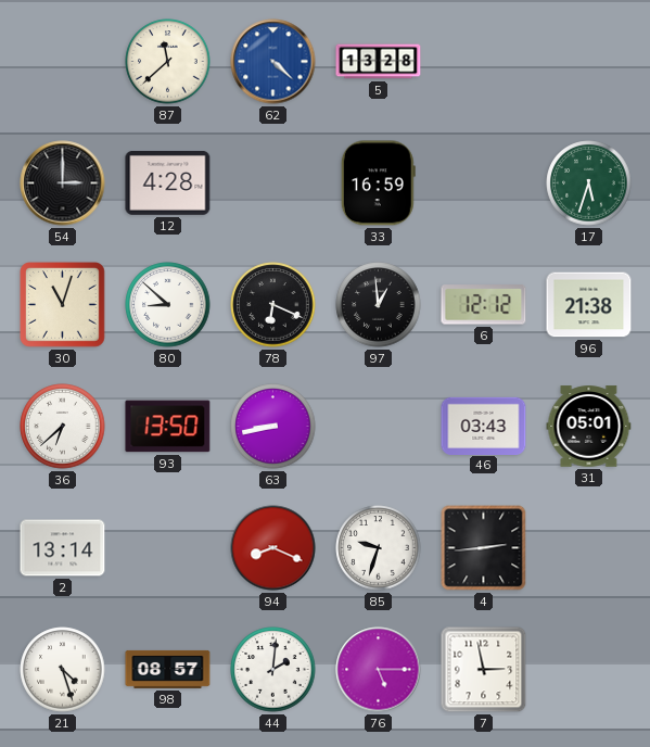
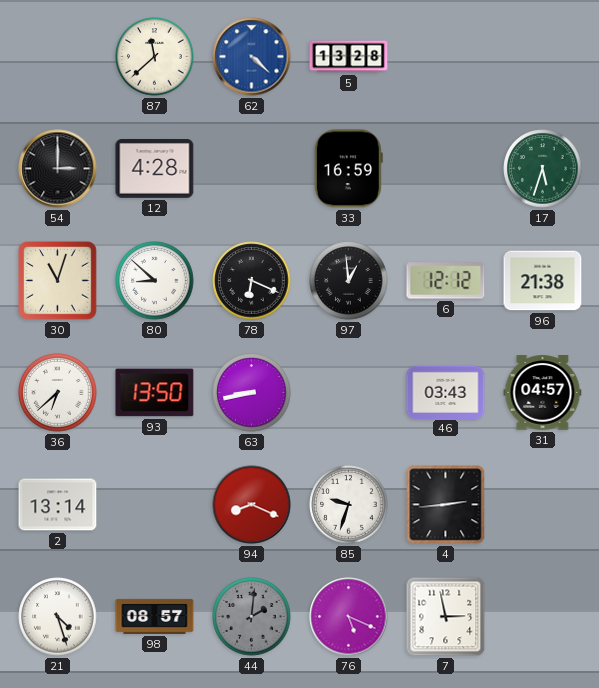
31: 05:01 -> 04:57
44 dial: white -> grey
76: 5:15 -> 5:19
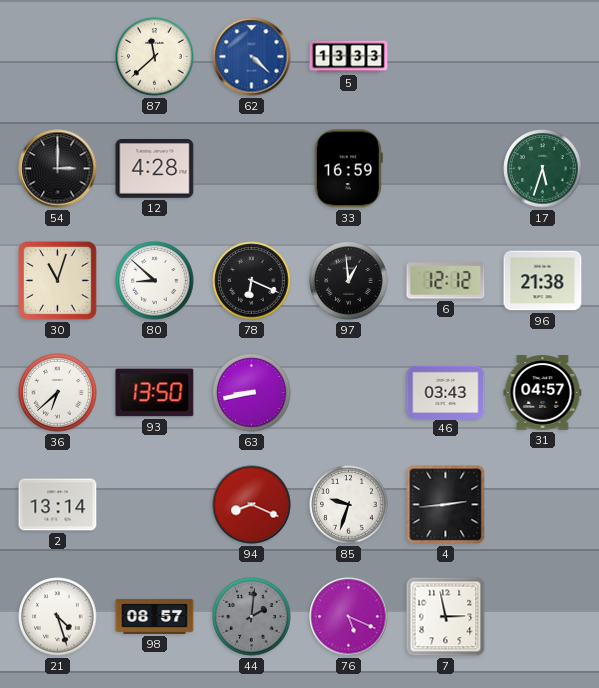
5: 13:28 -> 13:33
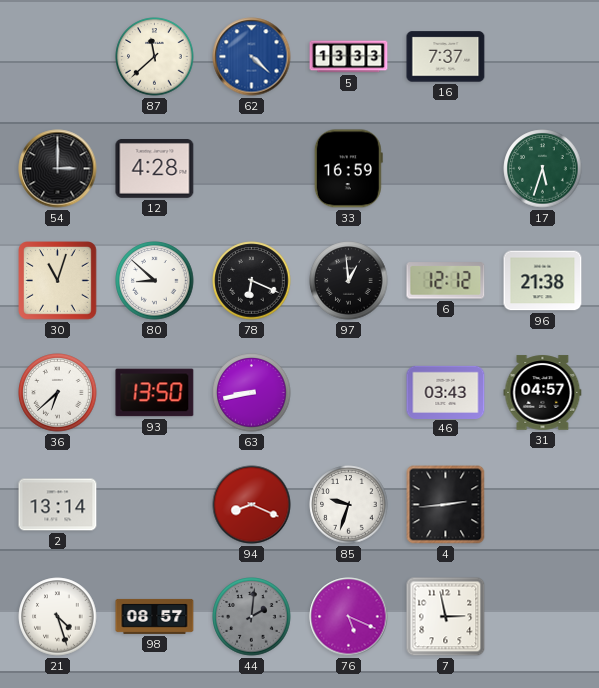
16: none -> 7:37
